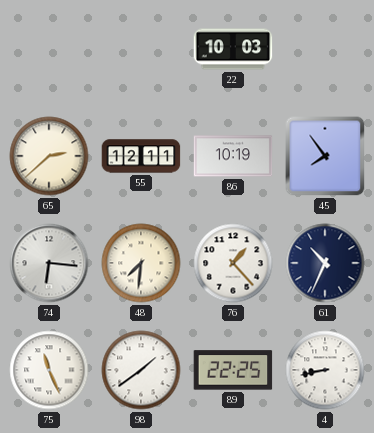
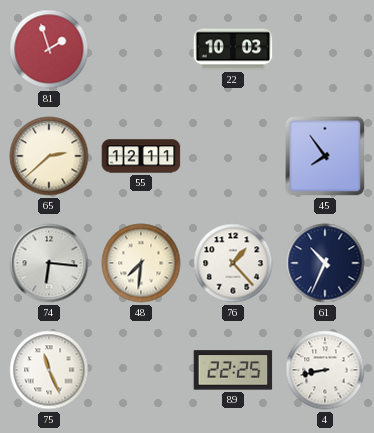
81: none -> 1:57
86: 10:19 -> none
98: 1:39 -> none
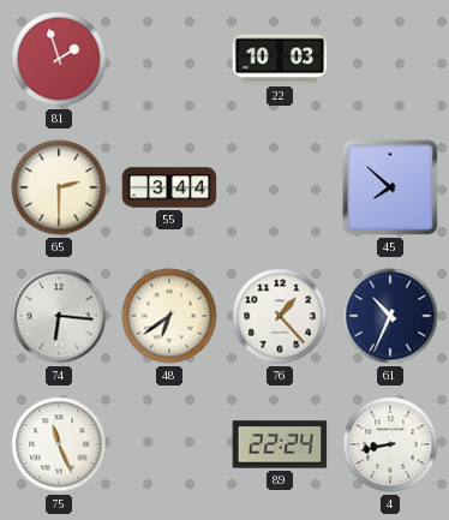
65: 2:38 -> 2:30
55: 12:11 -> 3:44
45: 7:54 -> 7:52
48: 7:31 -> 6:39
89: 22:25 -> 22:24
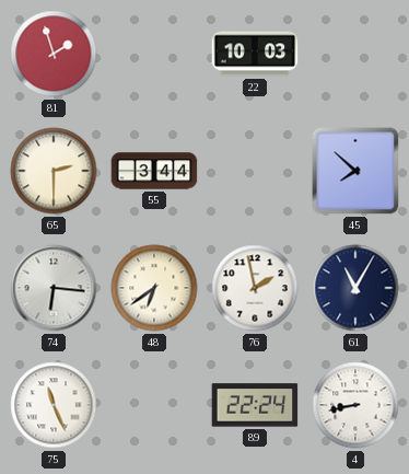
76: 1:23 -> 1:58
61: 10:34 -> 11:05
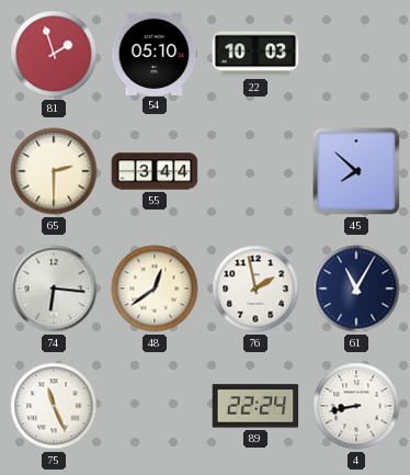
54: none -> 05:10
48: 6:39 -> 12:39
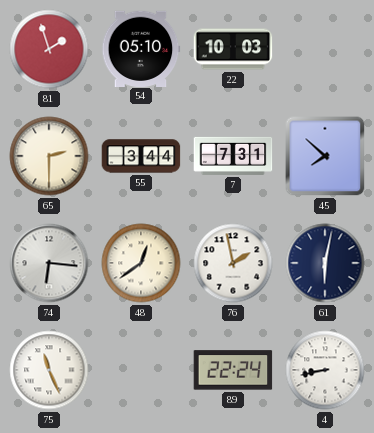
7: none -> 7:31
61: 11:05 -> 6:02
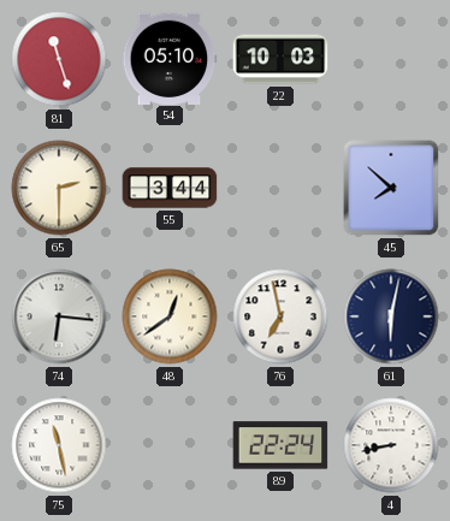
81: 1:57 -> 11:27
7: 7:31 -> none
76: 1:58 -> 6:58
75: 11:26 -> 11:28
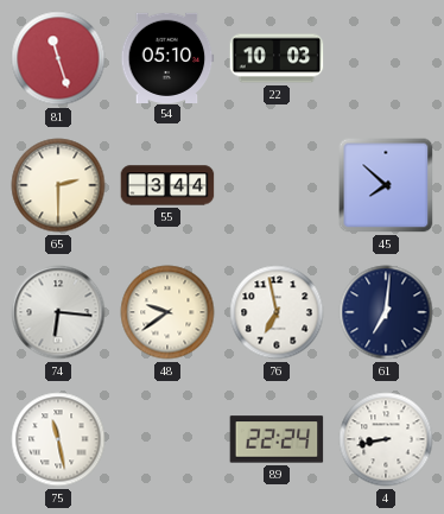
48: 12:39 -> 9:39
61: 6:02 -> 7:01
